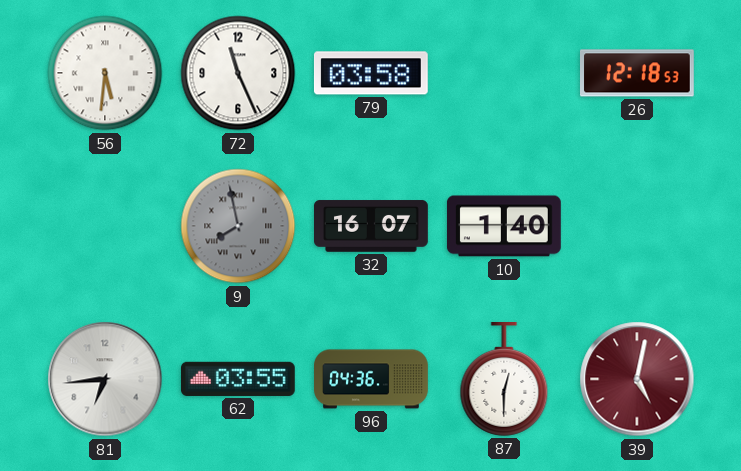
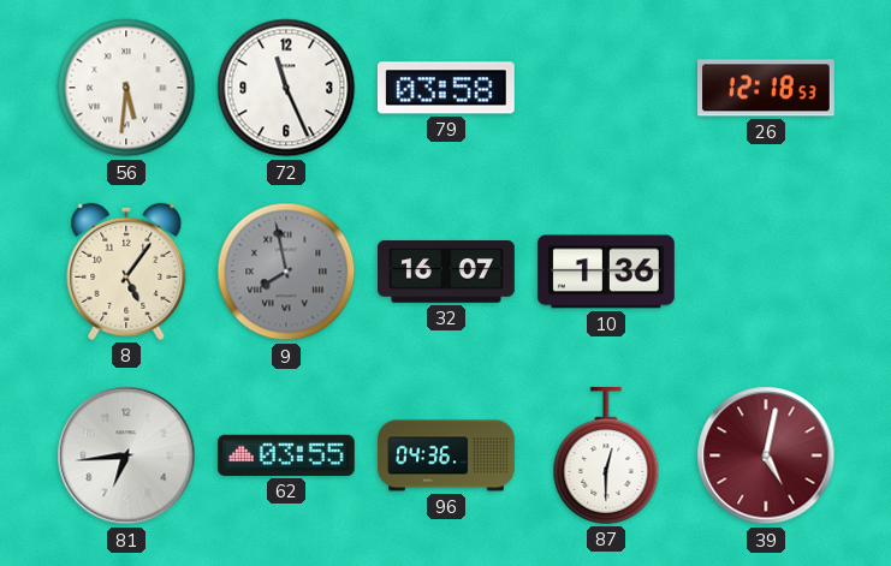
8: none -> 5:06
10: 1:40 -> 1:36
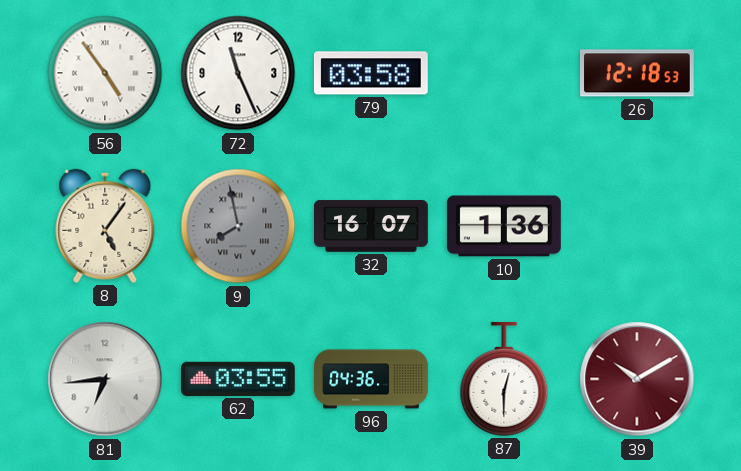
56: 5:31 -> 4:54
39: 5:02 -> 10:10
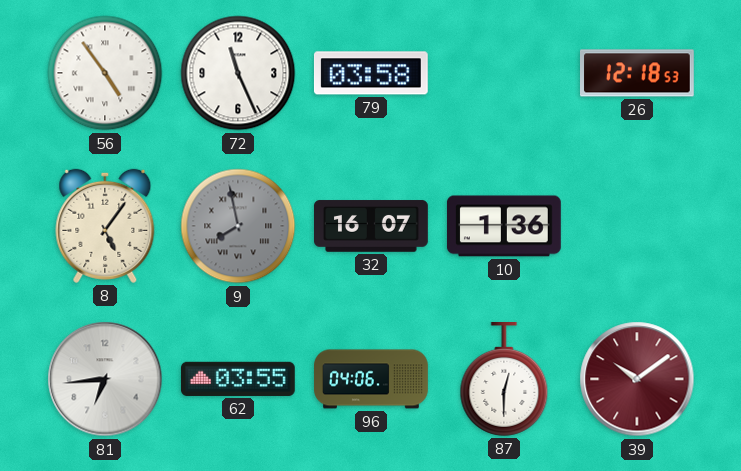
96: 04:36 -> 04:06
39: 10:10 -> 10:09
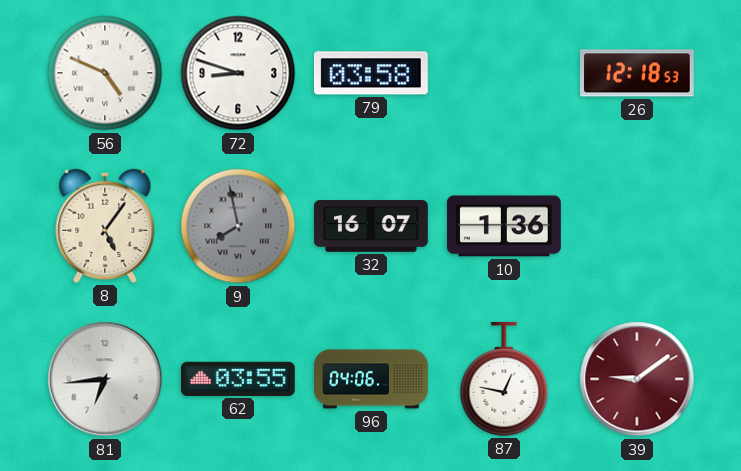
56: 4:54 -> 4:49
72: 11:26 -> 8:48
87: 12:30 -> 12:47
39: 10:09 -> 9:09
